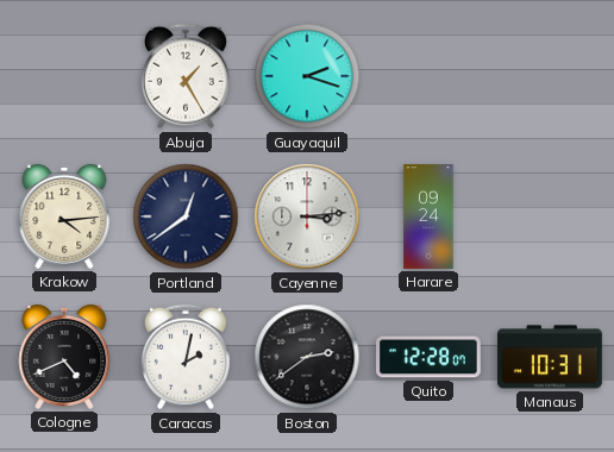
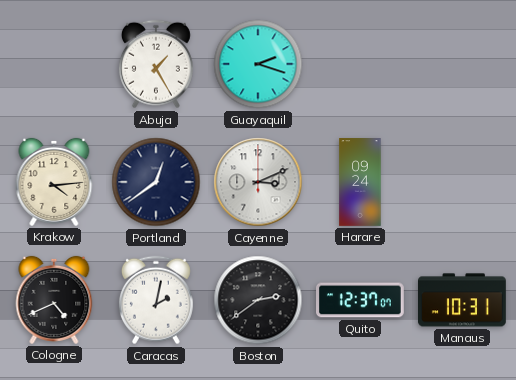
Cayenne: 3:14 -> 3:11
Quito: 12:28 -> 12:37
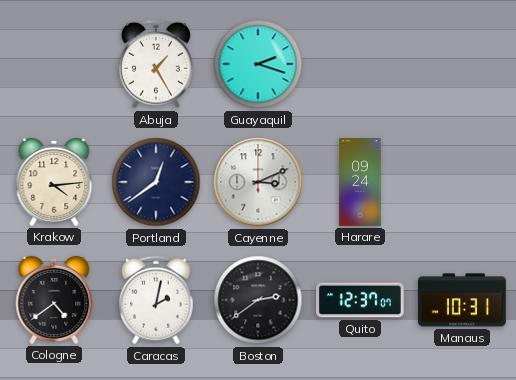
Cologne: 4:41 -> 4:39
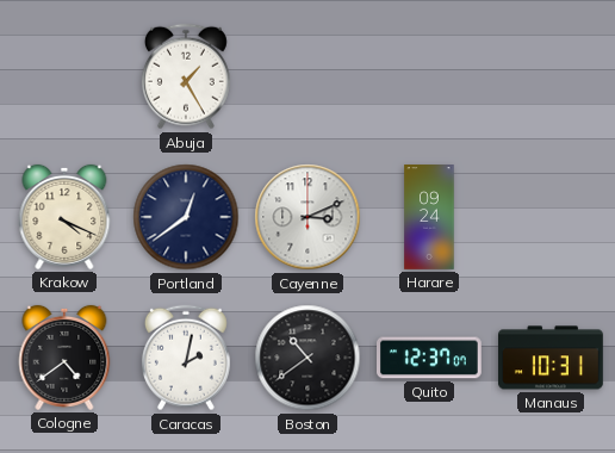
Guayaquil: 2:18 -> none
Krakow: 4:14 -> 4:19
Boston: 2:39 -> 10:39
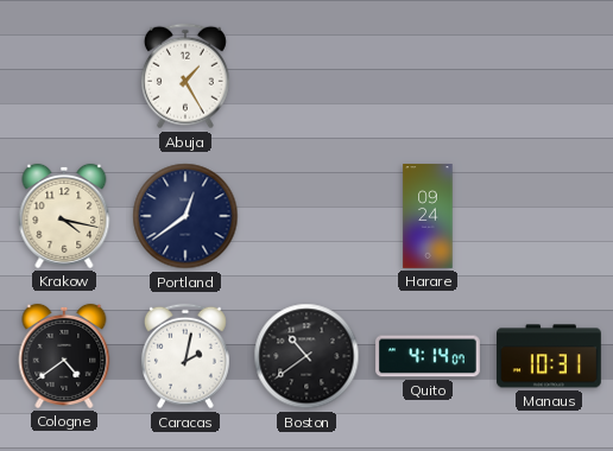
Krakow: 4:19 -> 4:17
Cayenne: 3:11 -> none
Quito: 12:37 -> 4:14
